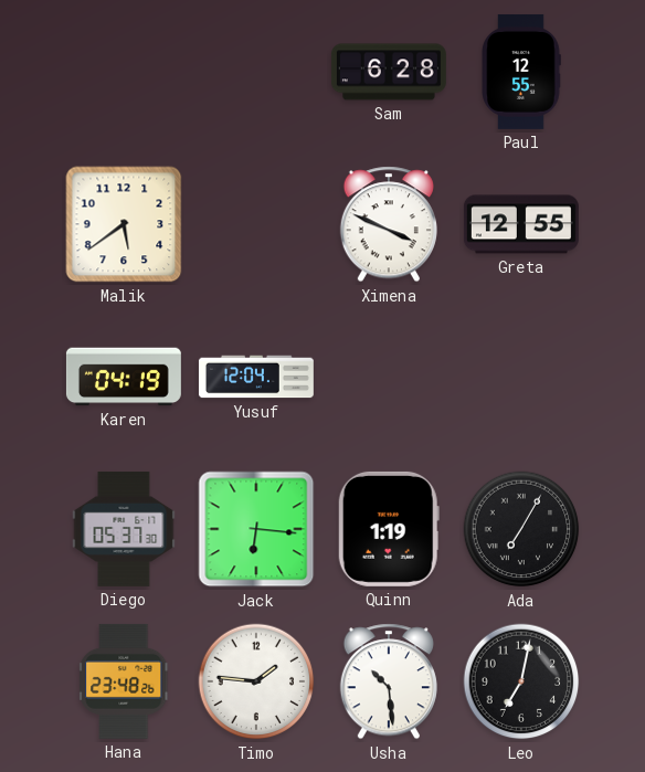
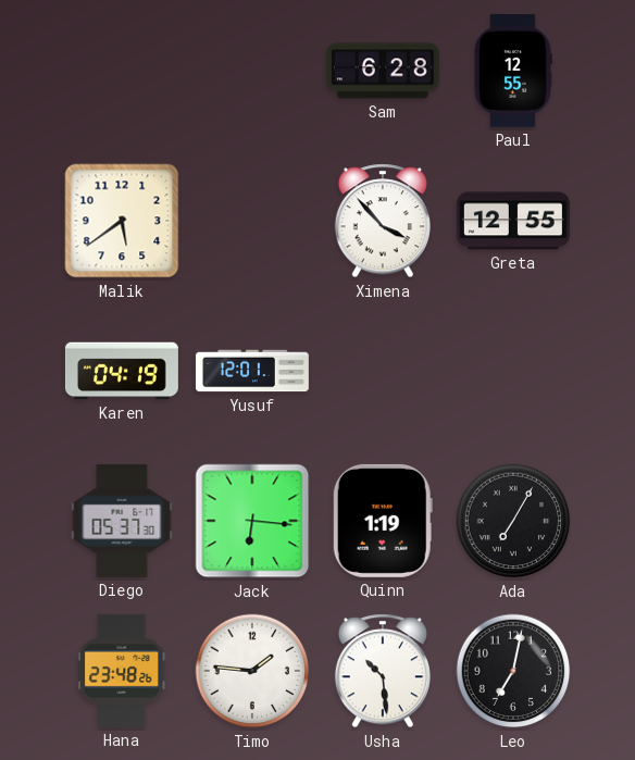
Ximena: 3:49 -> 3:53
Yusuf: 12:04 -> 12:01
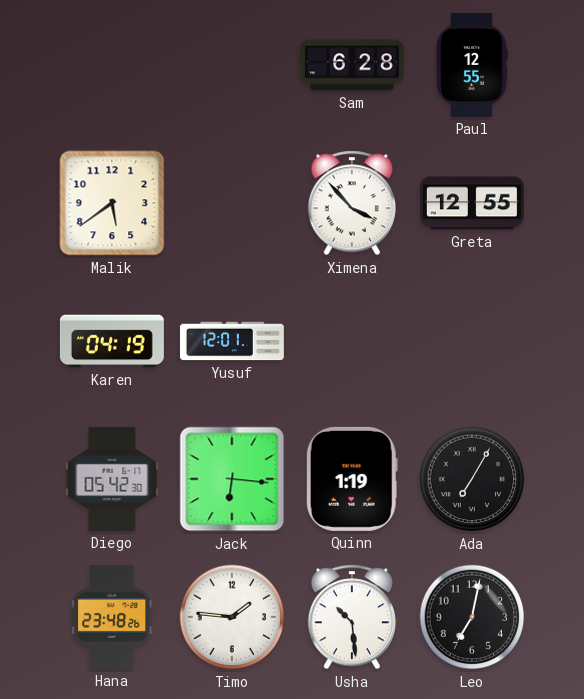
Diego: 05:37 -> 05:42
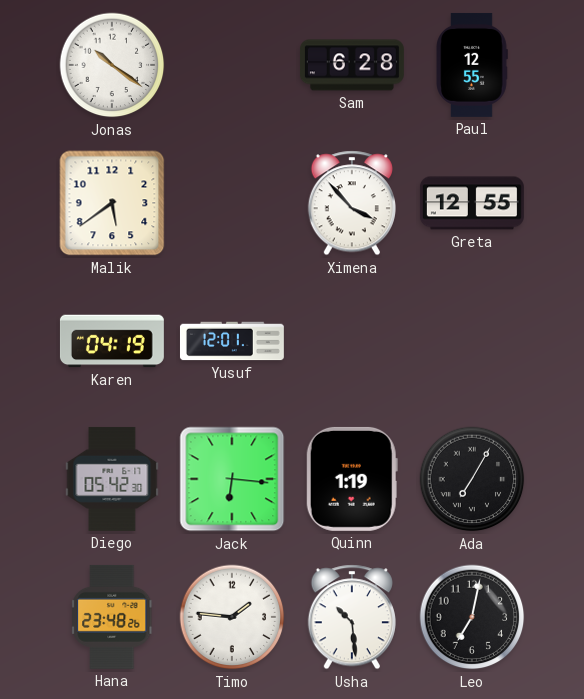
Jonas: none -> 10:21
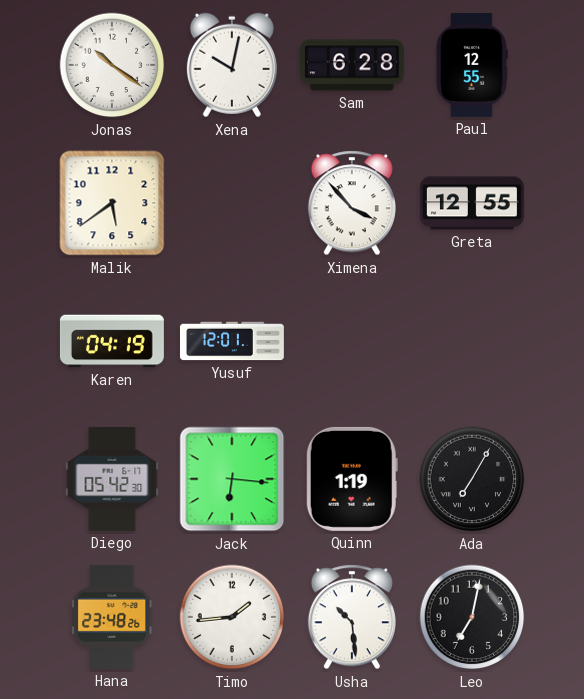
Xena: none -> 10:02
Timo: 1:46 -> 1:44
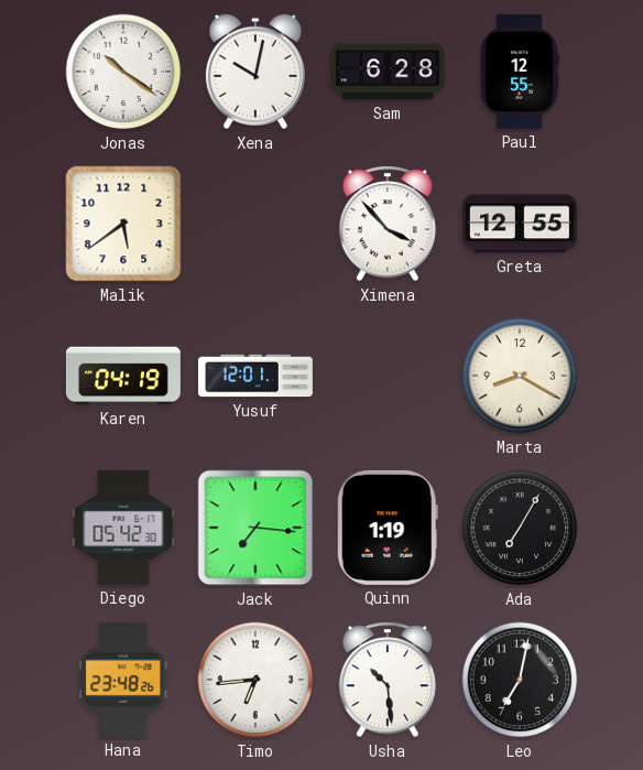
Marta: none -> 8:20
Jack: 6:16 -> 7:16
Timo: 1:44 -> 6:44
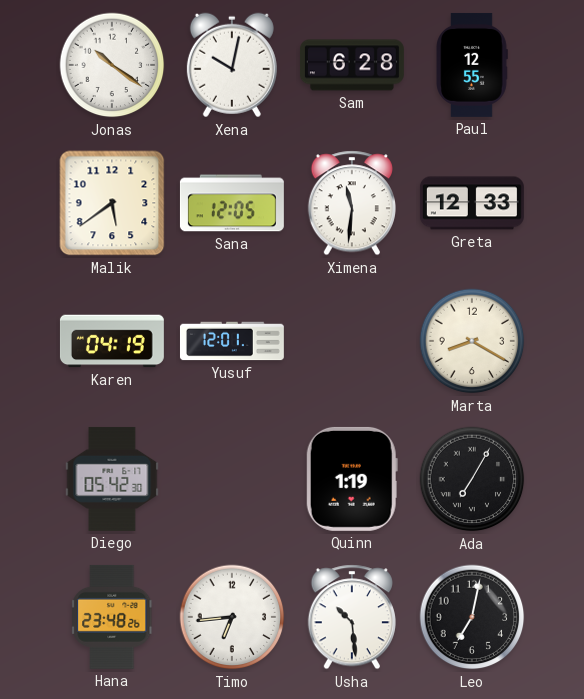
Sana: none -> 12:05
Ximena: 3:53 -> 11:31
Greta: 12:55 -> 12:33
Jack: 7:16 -> none
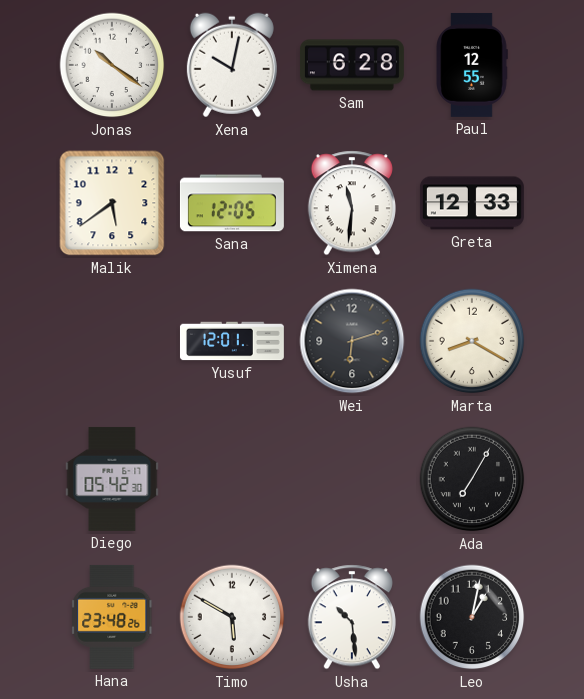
Karen: 04:19 -> none
Wei: none -> 6:12
Quinn: 1:19 -> none
Timo: 6:44 -> 5:50
Leo: 7:02 -> 1:02
